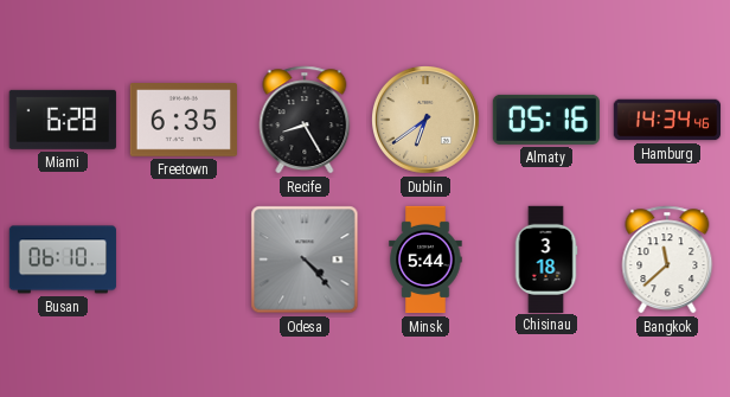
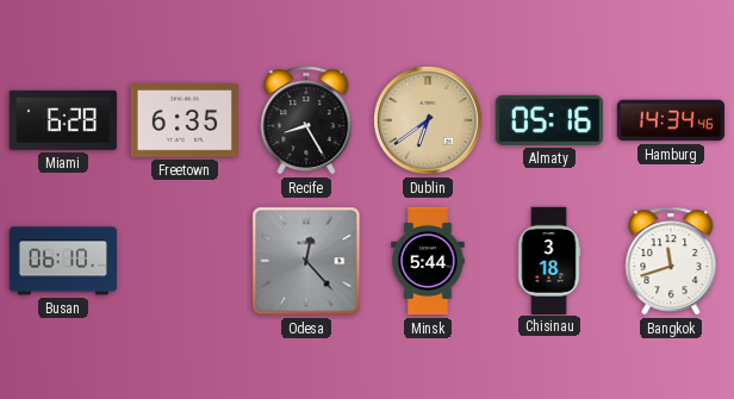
Odesa: 4:23 -> 12:23
Bangkok: 11:38 -> 11:42
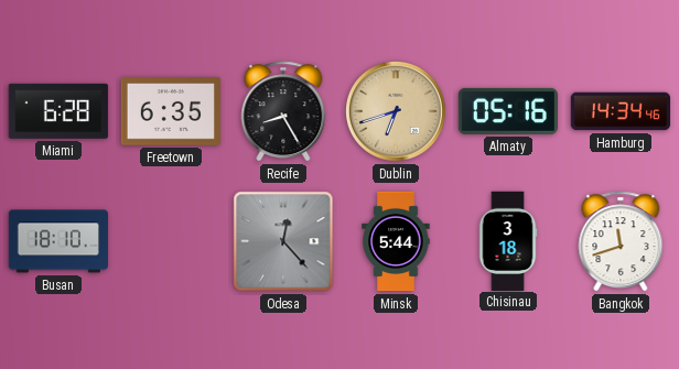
Dublin: 6:39 -> 6:42
Busan: 06:10 -> 18:10
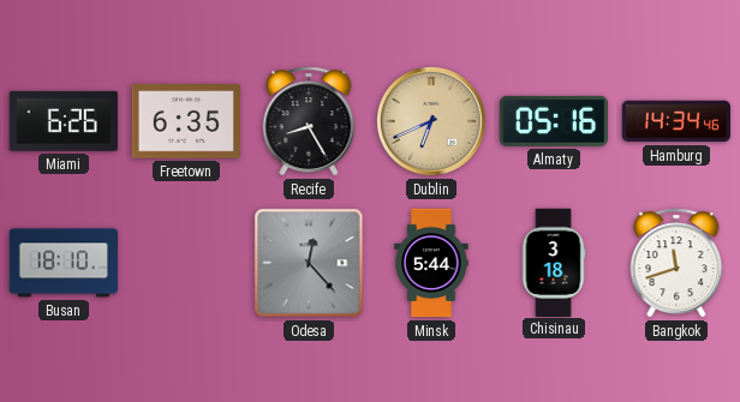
Miami: 6:28 -> 6:26
Dublin: 6:42 -> 6:41
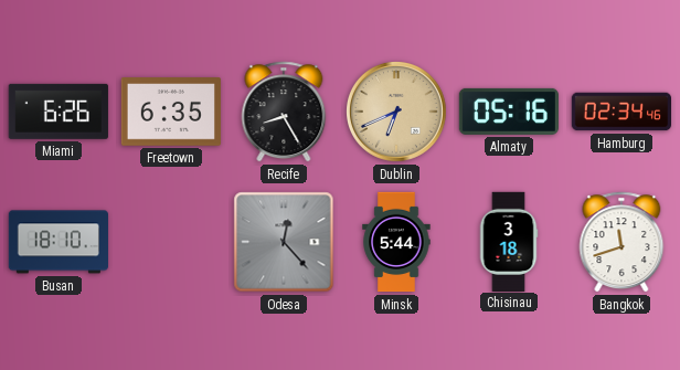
Hamburg: 14:34 -> 02:34
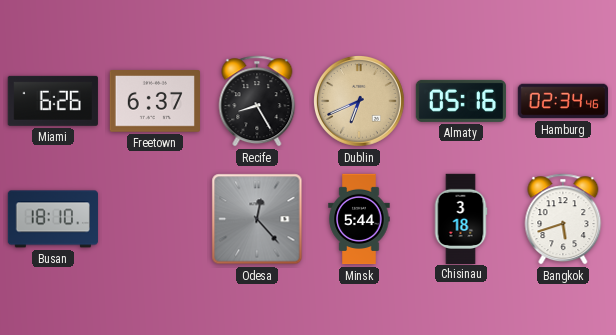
Freetown: 6:35 -> 6:37
Bangkok: 11:42 -> 5:42
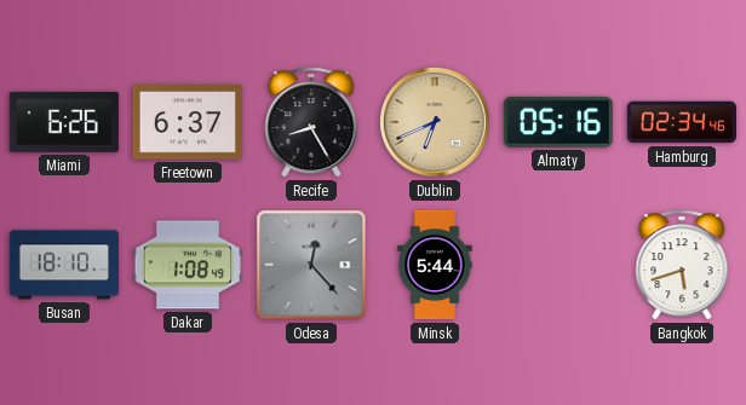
Dakar: none -> 1:08
Chisinau: 3:18 -> none
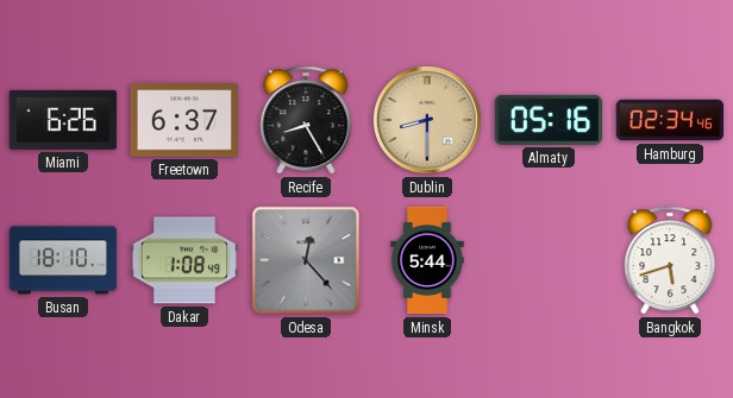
Dublin: 6:41 -> 8:30
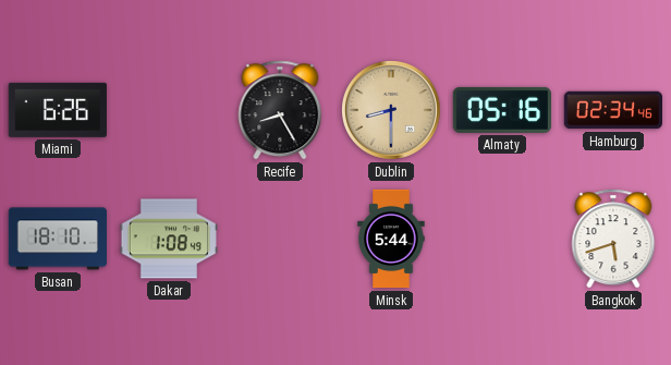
Freetown: 6:37 -> none
Odesa: 12:23 -> none
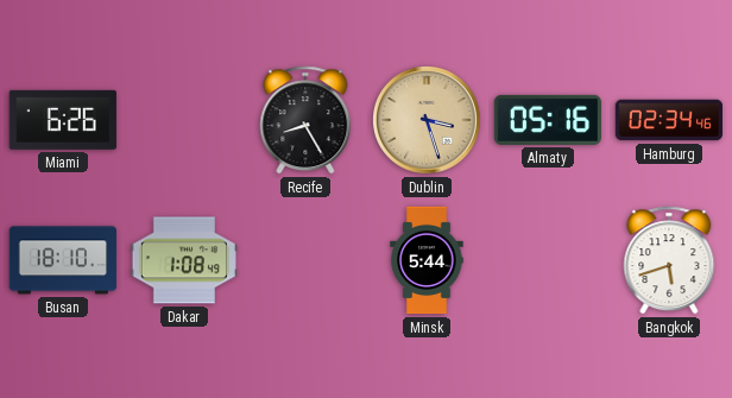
Dublin: 8:30 -> 3:27
